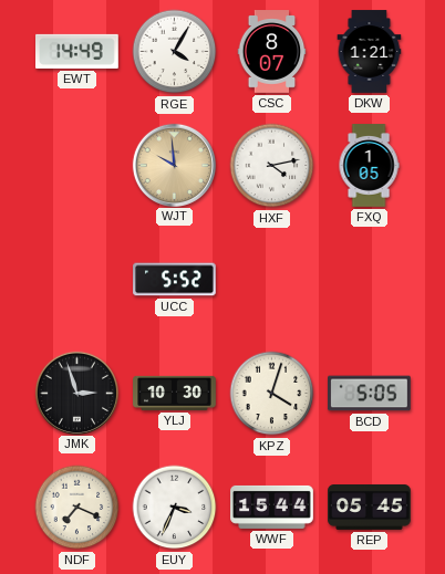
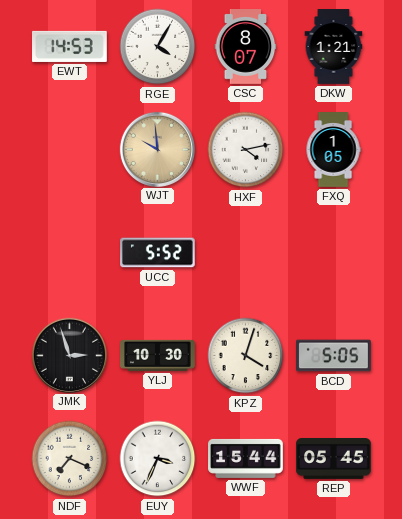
EWT: 14:49 -> 14:53
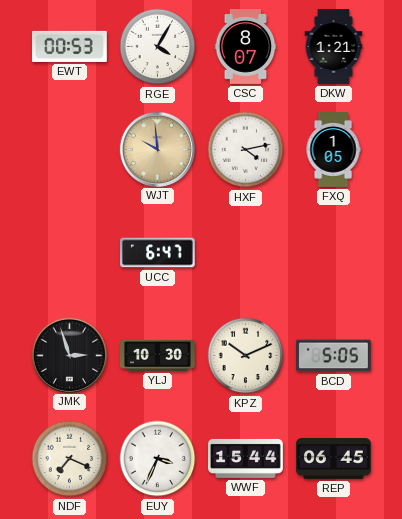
EWT: 14:53 -> 00:53
UCC: 5:52 -> 6:47
KPZ: 4:03 -> 10:11
REP: 05:45 -> 06:45
